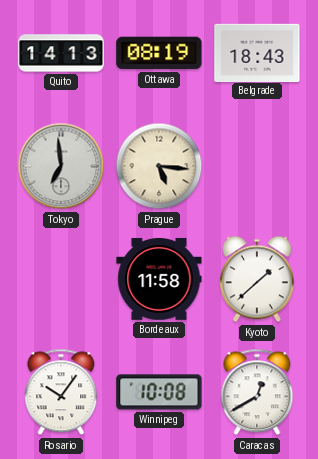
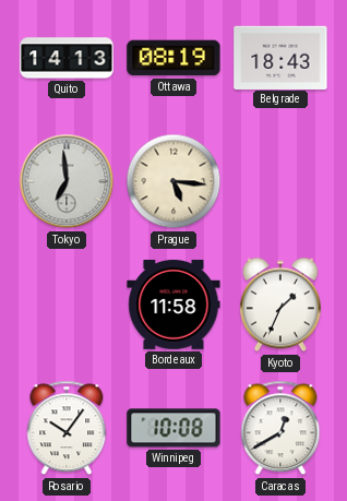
Kyoto: 1:38 -> 1:34
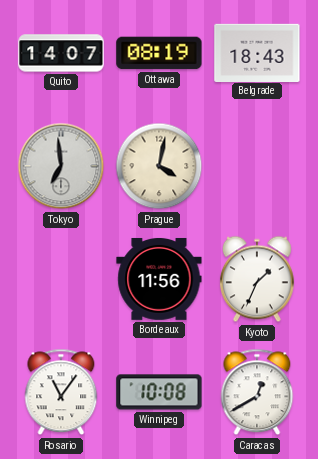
Quito: 14:13 -> 14:07
Prague: 5:16 -> 4:02
Bordeaux: 11:58 -> 11:56
Rosario: 10:06 -> 11:06
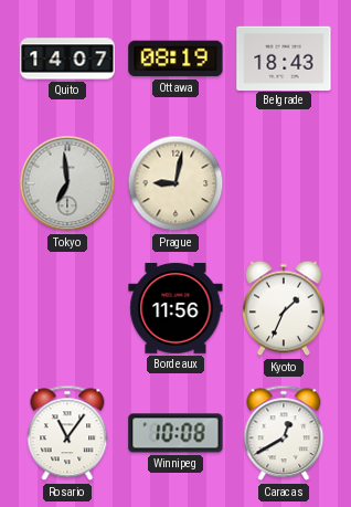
Prague: 4:02 -> 9:02
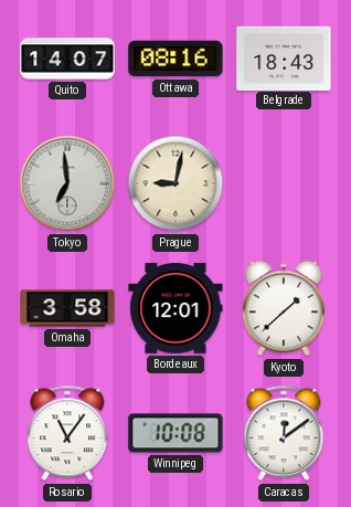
Ottawa: 08:19 -> 08:16
Omaha: none -> 3:58
Bordeaux: 11:56 -> 12:01
Kyoto: 1:34 -> 1:38
Caracas: 12:40 -> 12:09
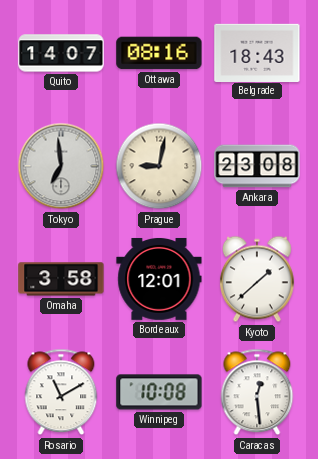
Ankara: none -> 23:08
Rosario: 11:06 -> 11:10
Caracas: 12:09 -> 12:29
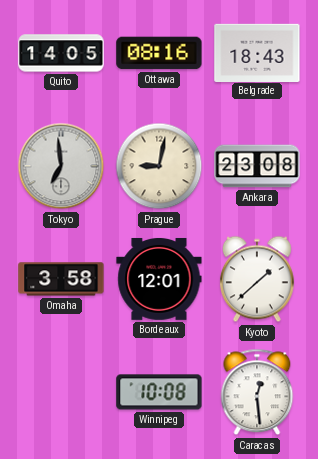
Quito: 14:07 -> 14:05
Rosario: 11:10 -> none
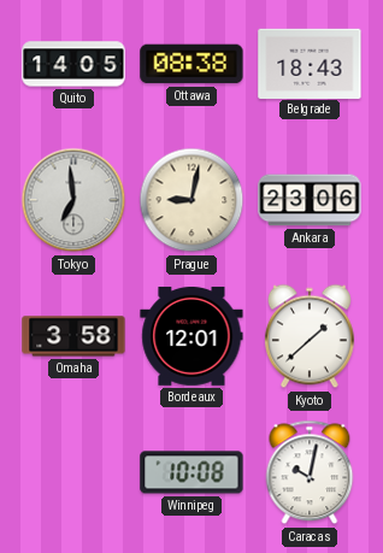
Ottawa: 08:16 -> 08:38
Ankara: 23:08 -> 23:06
Caracas: 12:29 -> 10:02
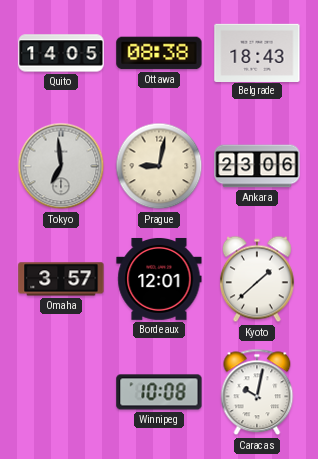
Omaha: 3:58 -> 3:57
